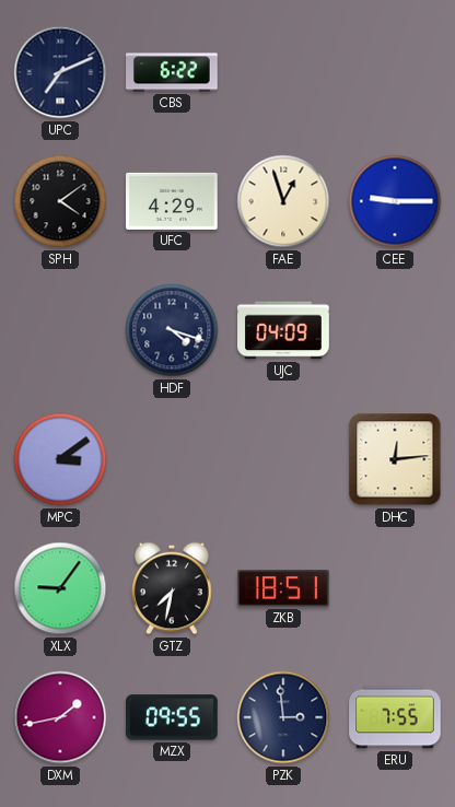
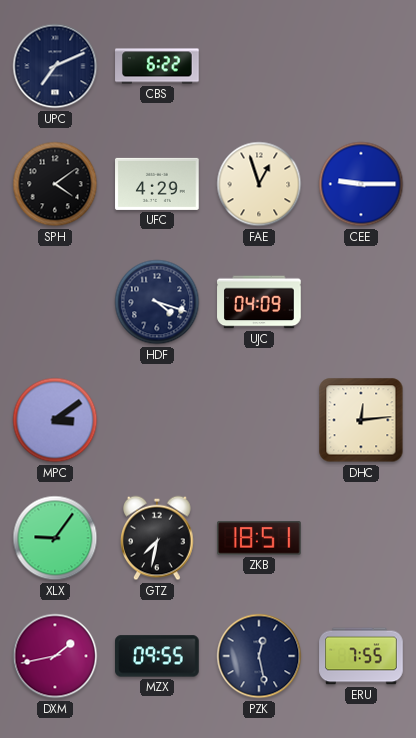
PZK: 2:59 -> 12:28
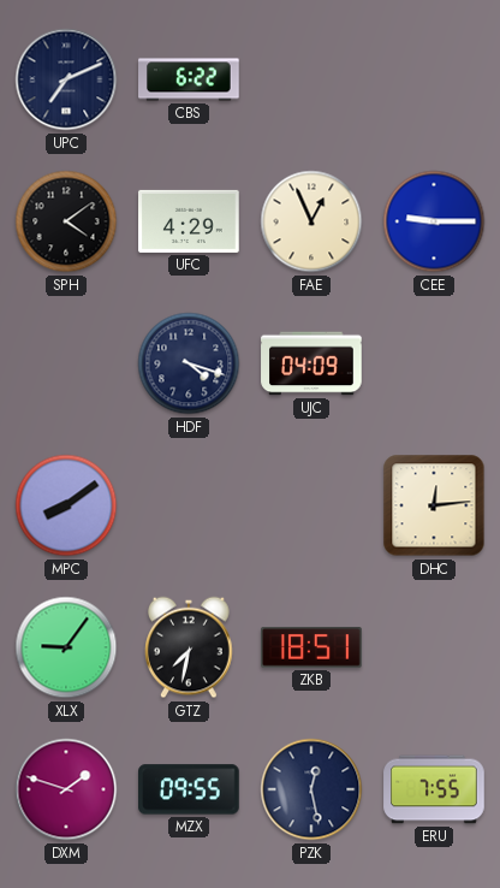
FAE: 12:57 -> 12:56
MPC: 3:09 -> 8:09
DXM: 1:43 -> 1:48
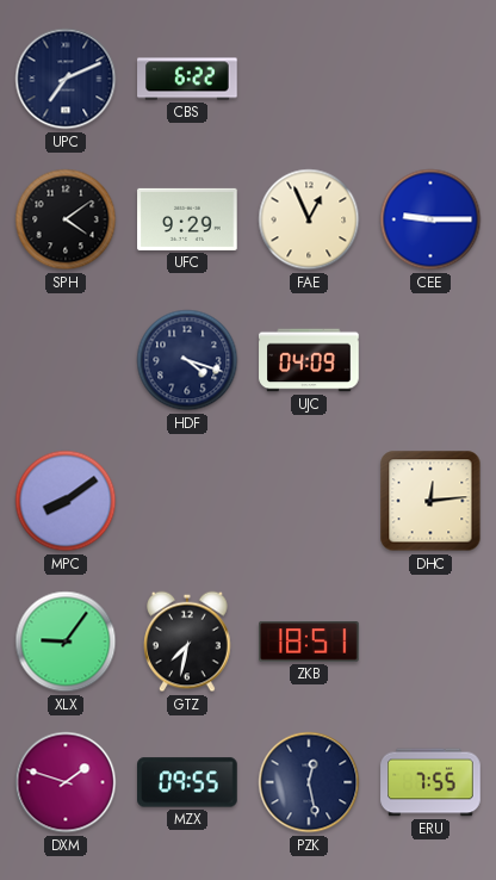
UFC: 4:29 -> 9:29
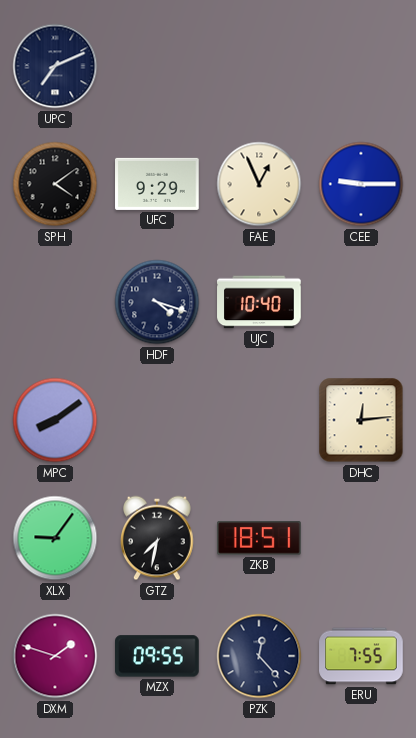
CBS: 6:22 -> none
UJC: 04:09 -> 10:40
PZK: 12:28 -> 12:23
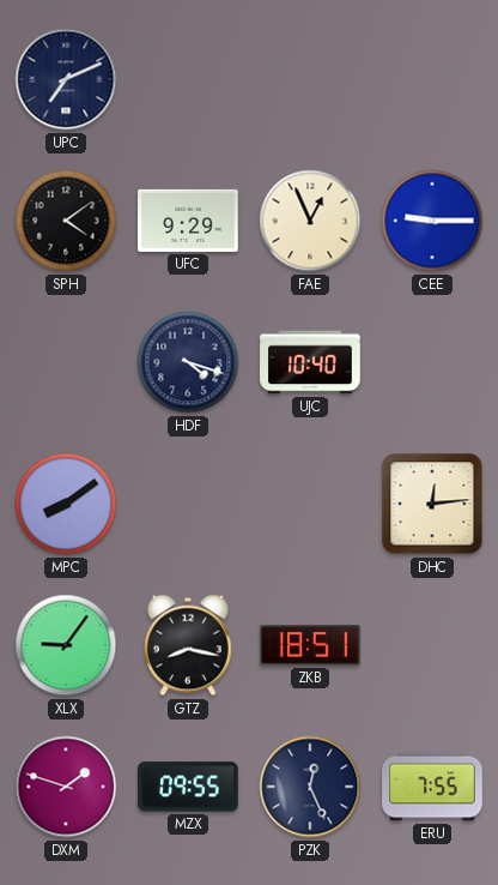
GTZ: 7:32 -> 8:17
PZK: 12:23 -> 12:26
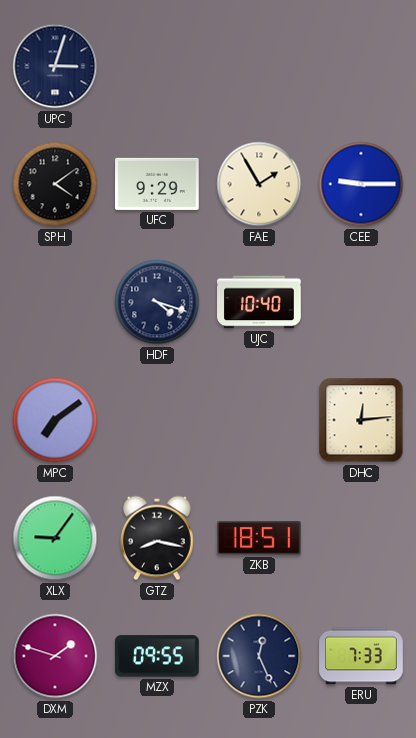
UPC: 7:11 -> 3:03
FAE: 12:56 -> 1:55
MPC: 8:09 -> 7:09
ERU: 7:55 -> 7:33
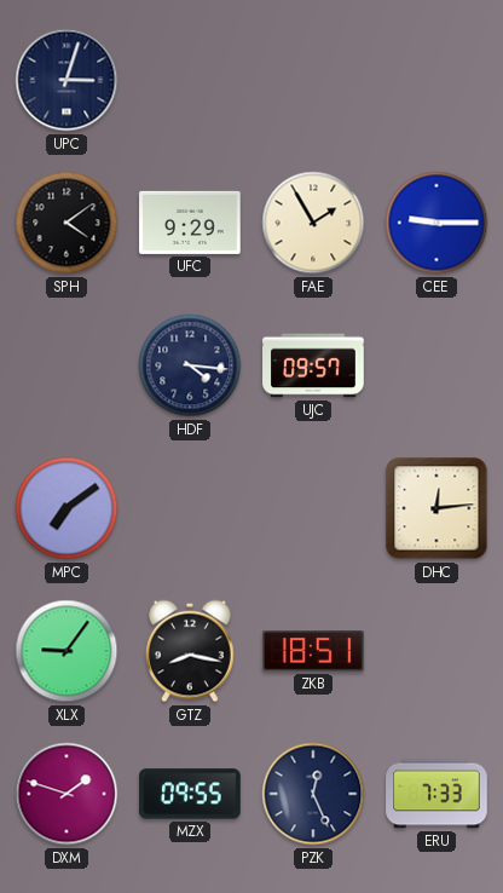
HDF: 4:18 -> 4:16
UJC: 10:40 -> 09:57
